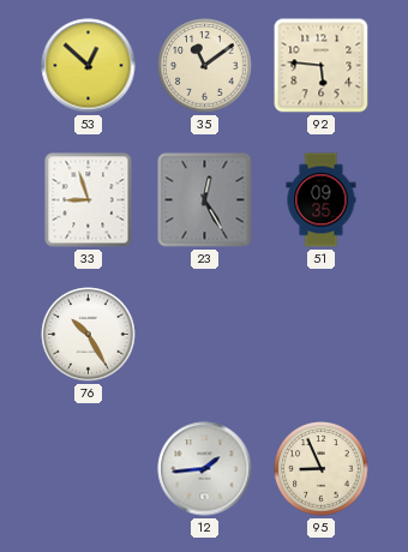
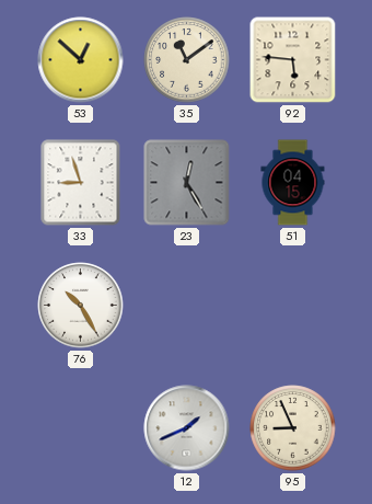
51: 09:35 -> 04:15
12: 1:44 -> 1:41
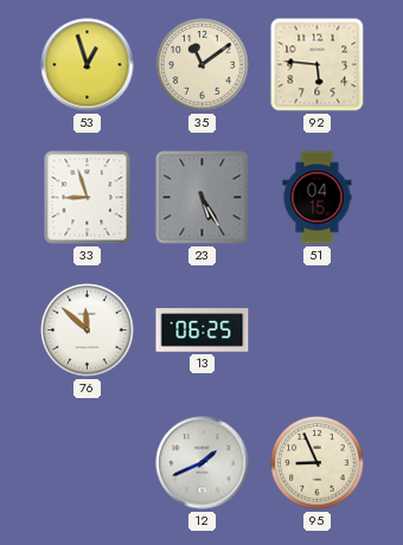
53: 12:52 -> 12:57
23: 12:25 -> 5:25
76: 10:25 -> 11:52
13: none -> 06:25
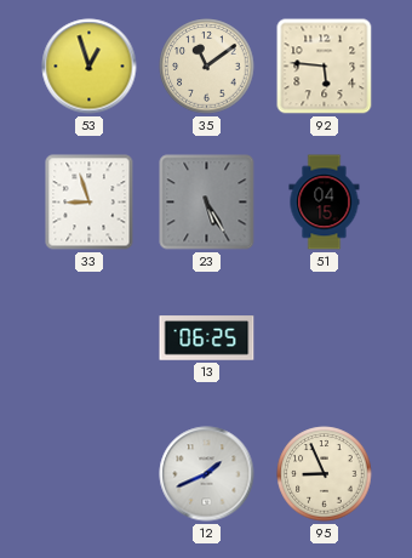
76: 11:52 -> none
